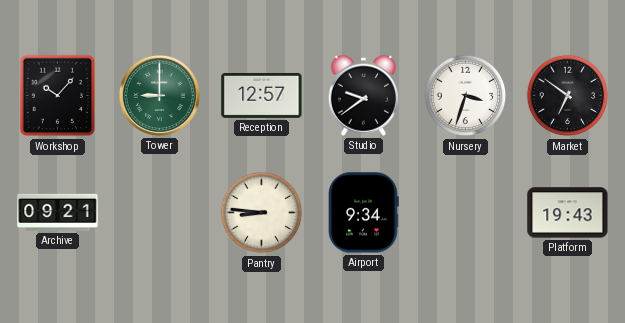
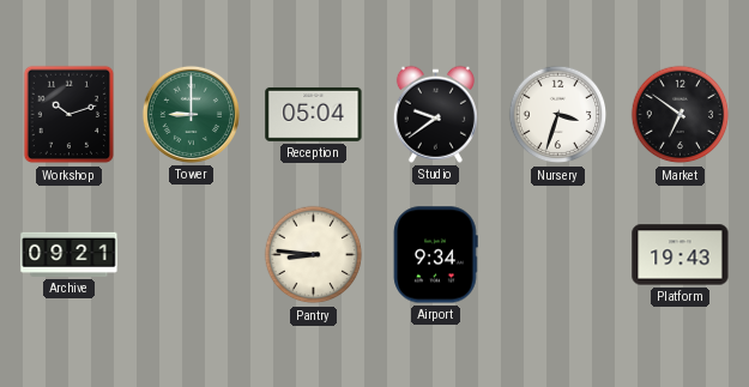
Workshop: 10:07 -> 10:12
Reception: 12:57 -> 05:04
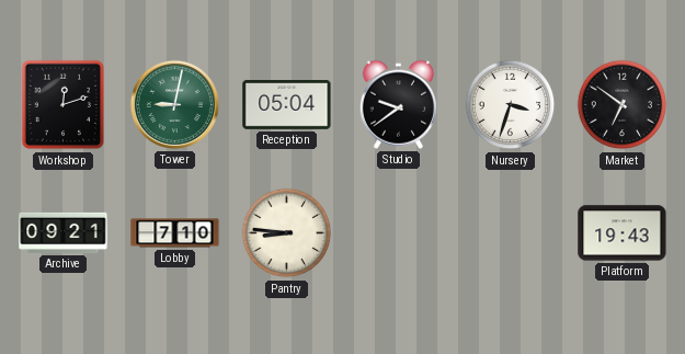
Workshop: 10:12 -> 12:12
Tower: 9:00 -> 9:02
Lobby: none -> 7:10
Airport: 9:34 -> none
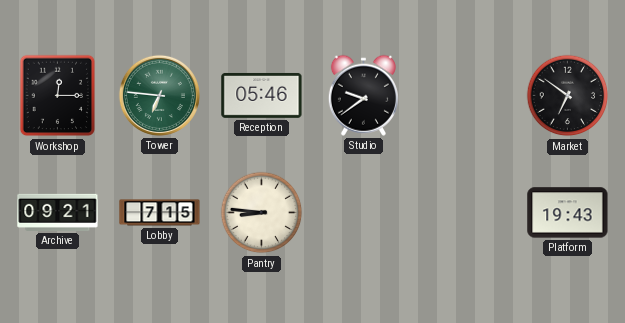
Workshop: 12:12 -> 12:15
Tower: 9:02 -> 6:46
Reception: 05:04 -> 05:46
Nursery: 3:33 -> none
Lobby: 7:10 -> 7:15
